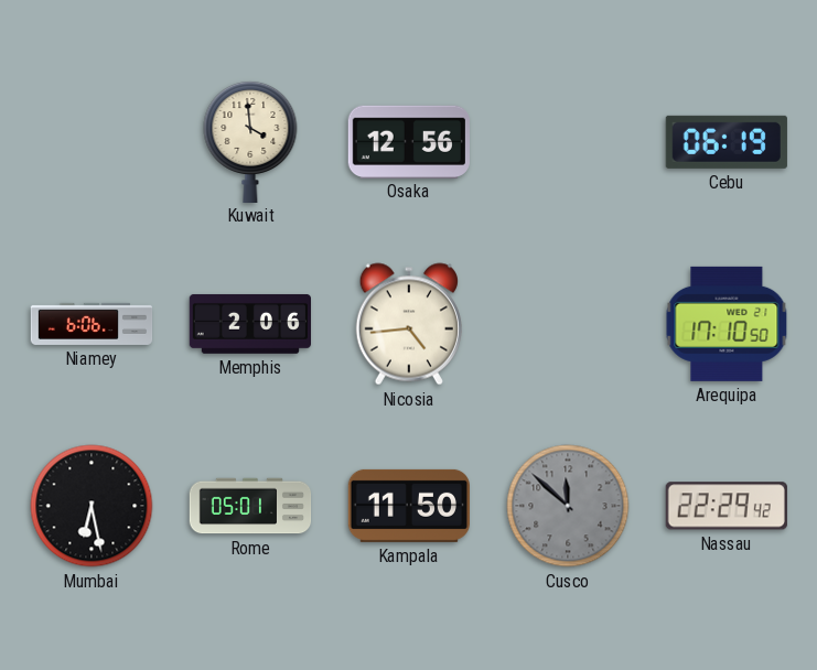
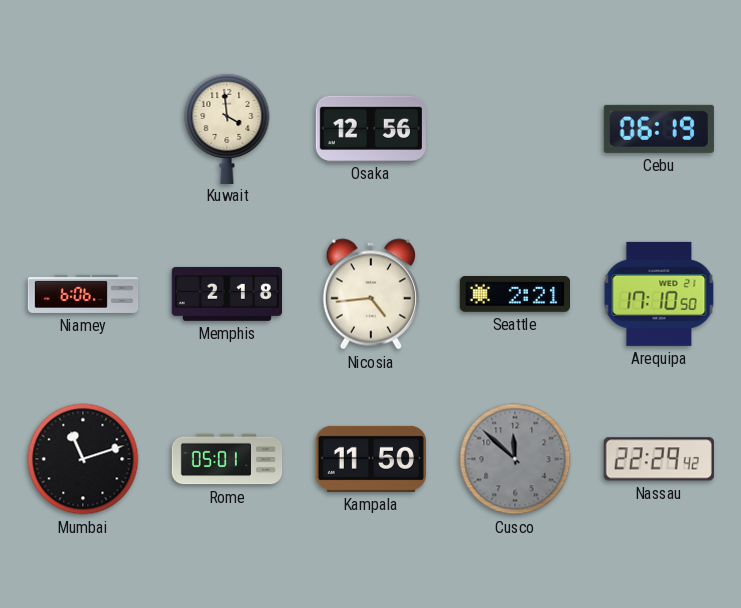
Memphis: 2:06 -> 2:18
Seattle: none -> 2:21
Mumbai: 6:28 -> 11:12
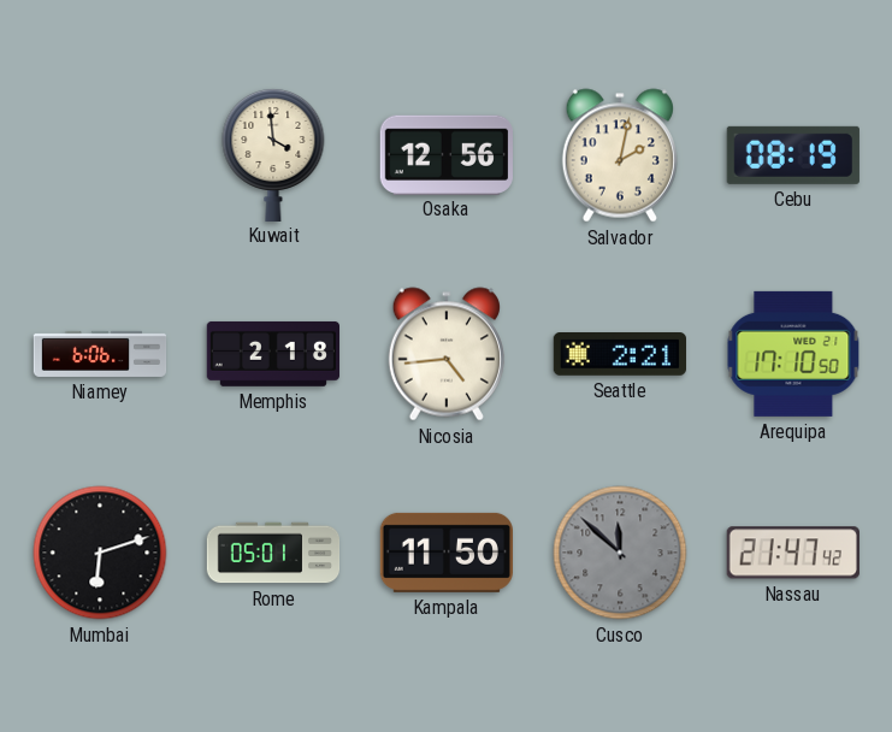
Salvador: none -> 2:02
Cebu: 06:19 -> 08:19
Mumbai: 11:12 -> 6:12
Nassau: 22:29 -> 21:47
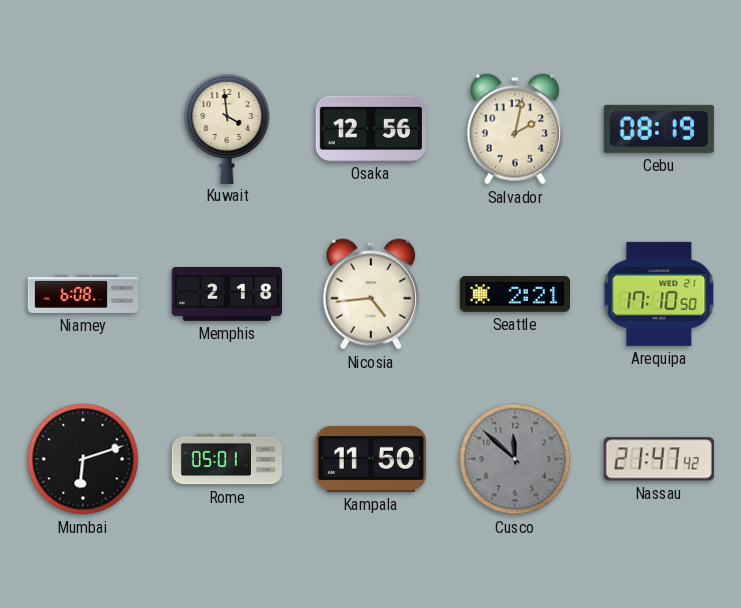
Niamey: 6:06 -> 6:08
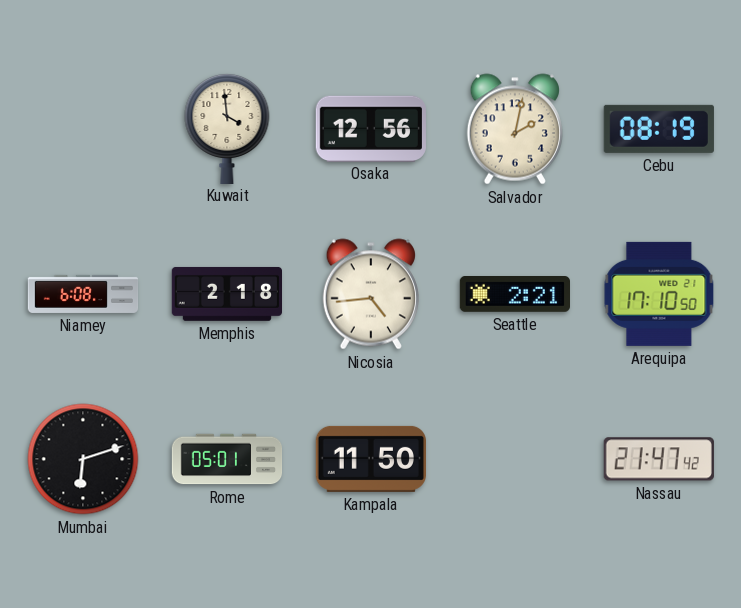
Cusco: 11:52 -> none
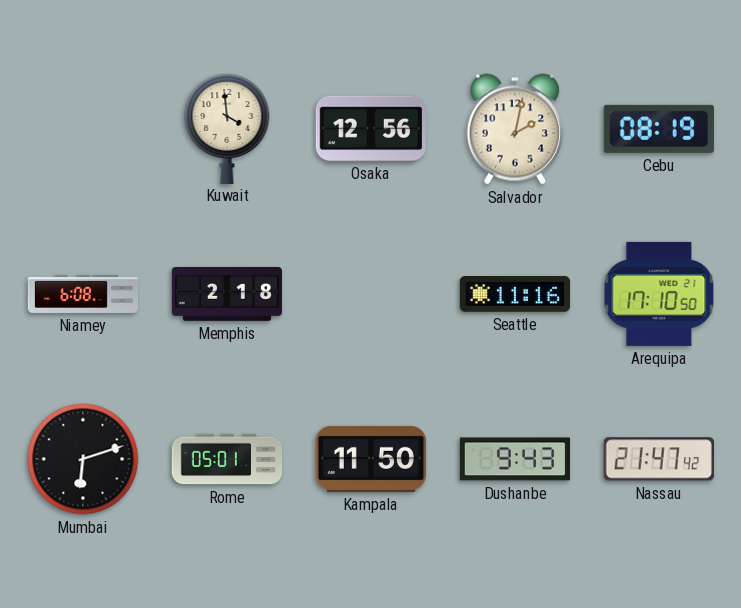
Nicosia: 4:44 -> none
Seattle: 2:21 -> 11:16
Dushanbe: none -> 9:43
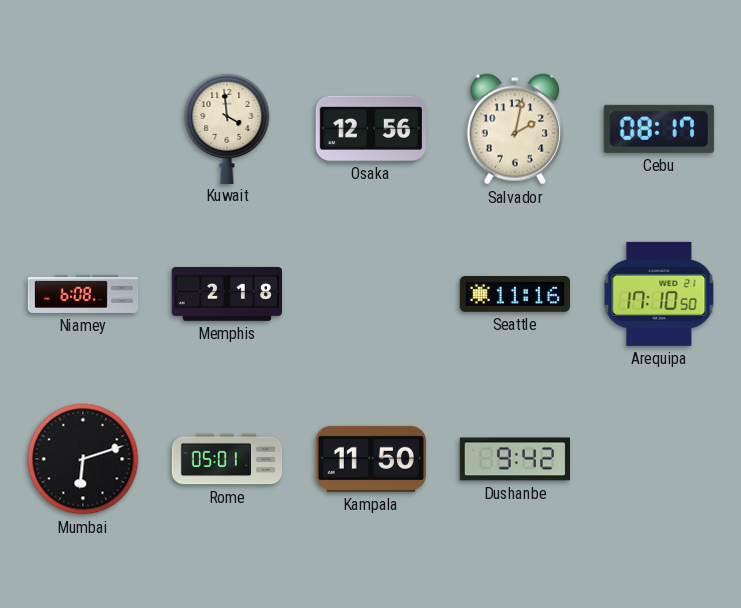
Cebu: 08:19 -> 08:17
Dushanbe: 9:43 -> 9:42
Nassau: 21:47 -> none
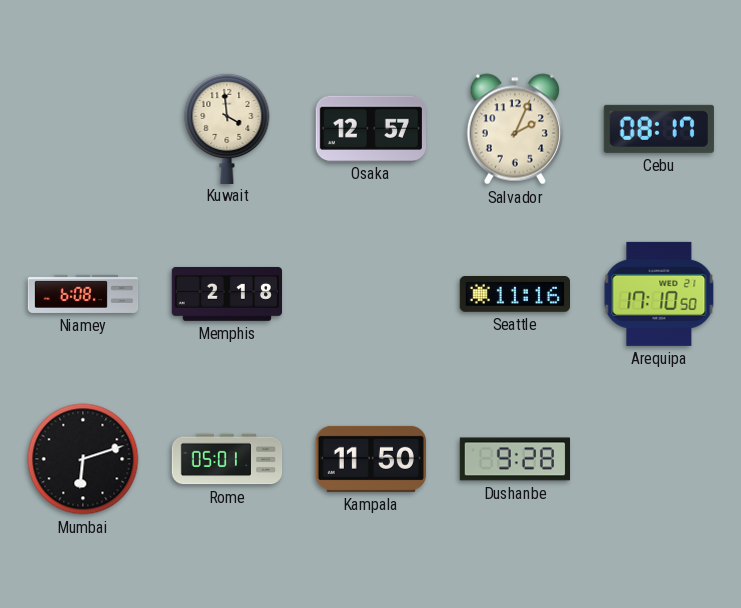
Osaka: 12:56 -> 12:57
Salvador: 2:02 -> 2:04
Dushanbe: 9:42 -> 9:28
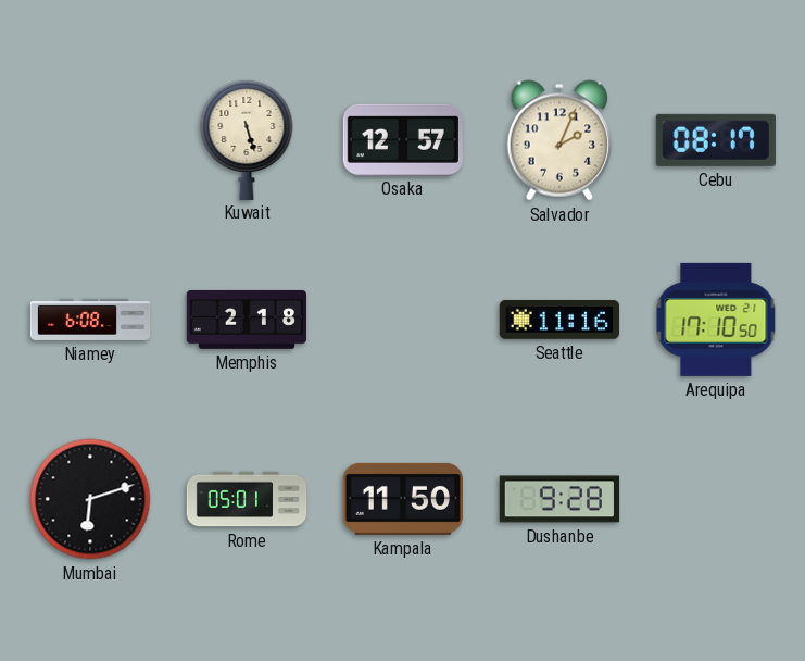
Kuwait: 3:59 -> 5:27
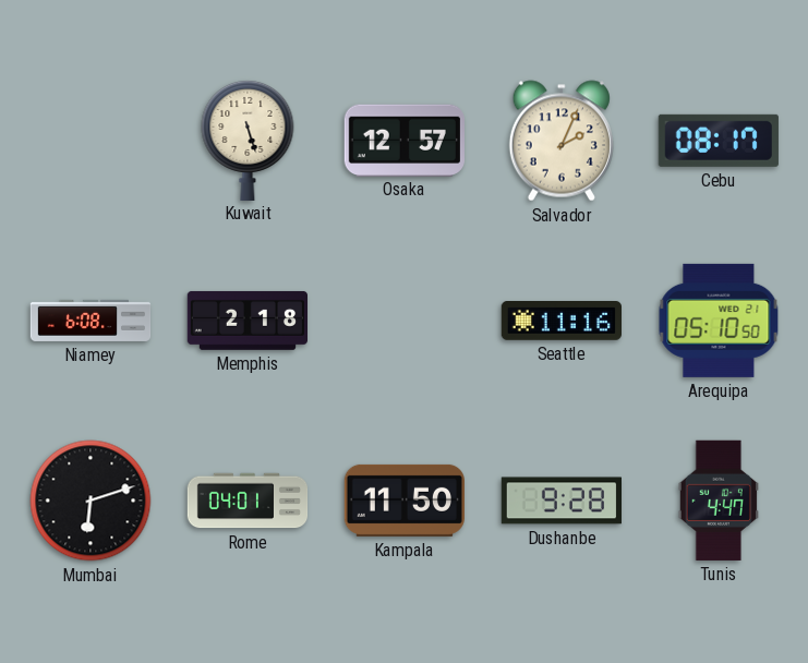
Arequipa: 17:10 -> 05:10
Rome: 05:01 -> 04:01
Tunis: none -> 4:47
